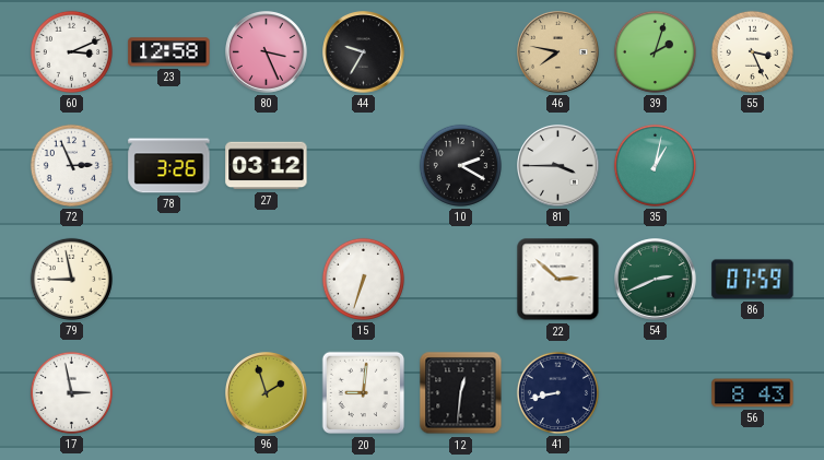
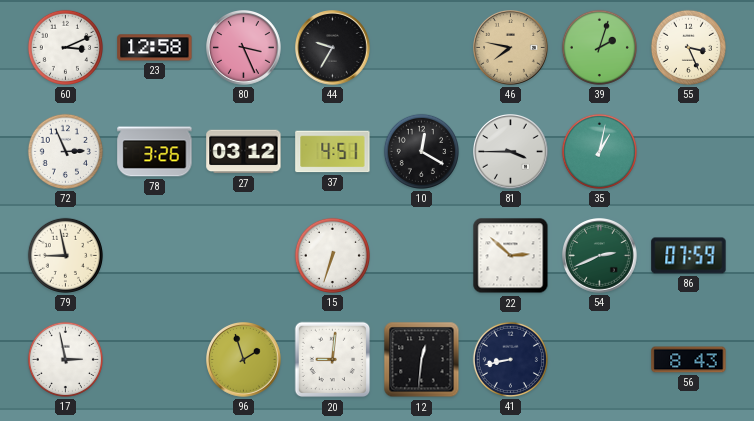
37: none -> 4:51
10: 2:20 -> 12:20
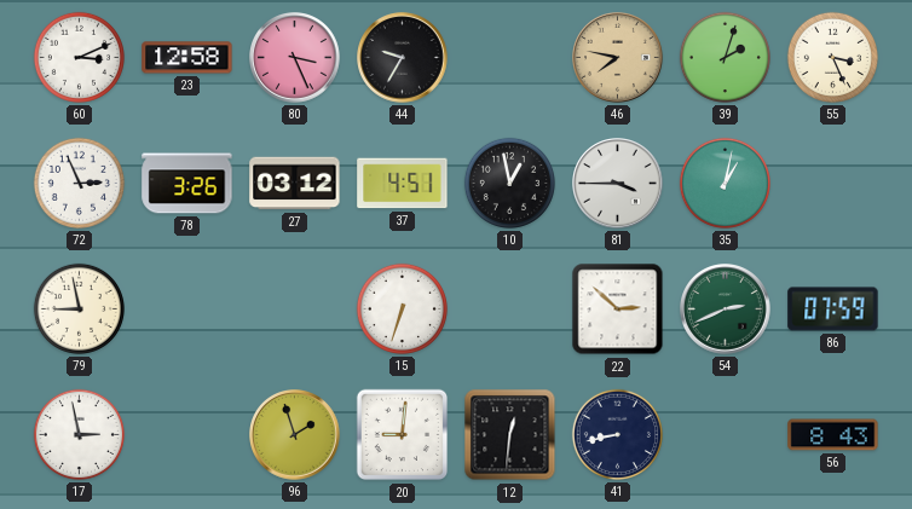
10: 12:20 -> 12:58
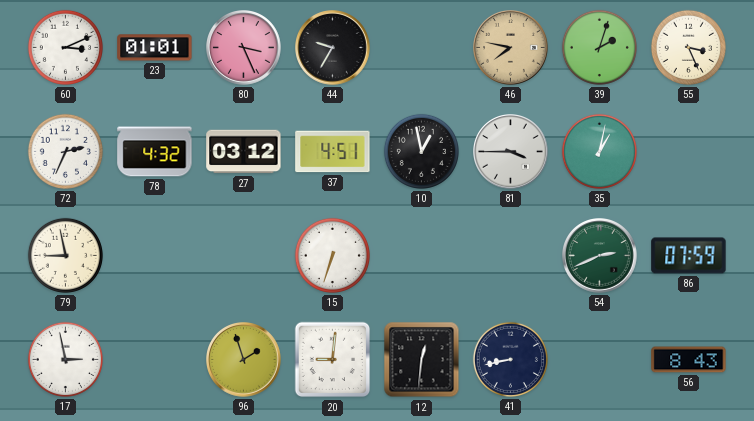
23: 12:58 -> 01:01
72: 2:56 -> 2:34
78: 3:26 -> 4:32
22: 2:52 -> none
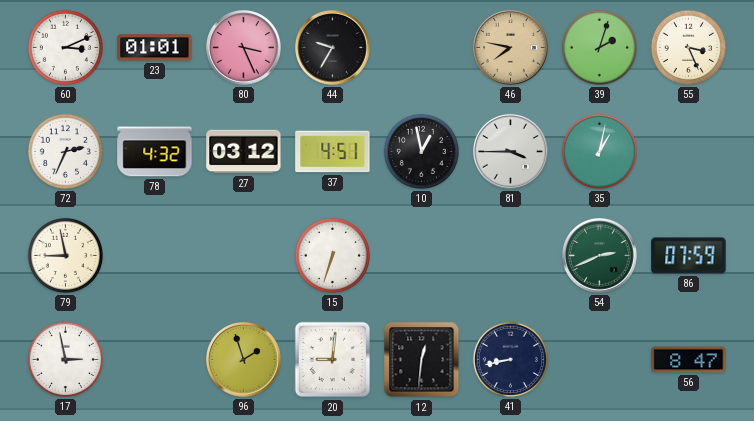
56: 8:43 -> 8:47
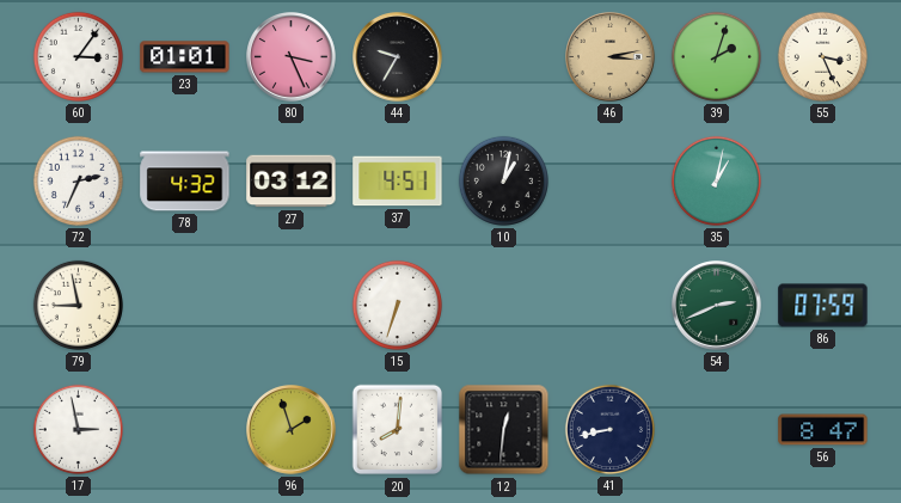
60: 3:11 -> 3:06
46: 7:47 -> 3:13
10: 12:58 -> 1:02
81: 3:45 -> none
20: 9:01 -> 8:01
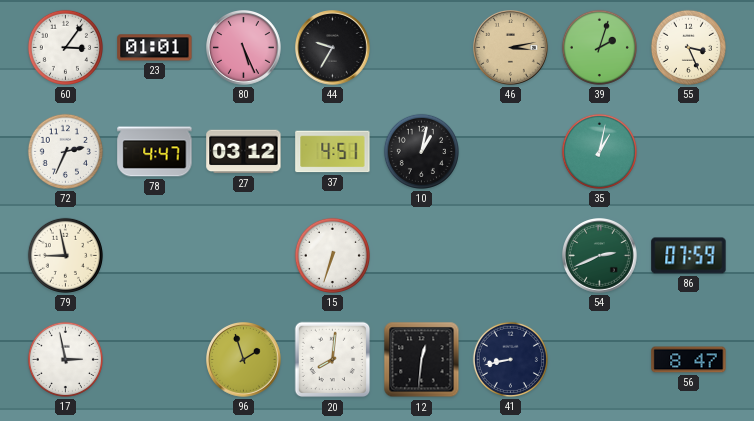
80: 3:26 -> 5:26
78: 4:32 -> 4:47
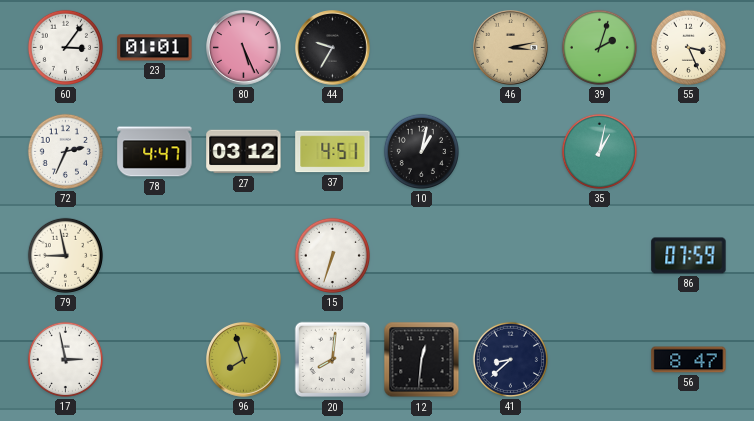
54: 2:41 -> none
96: 1:57 -> 7:57
41: 8:43 -> 8:38
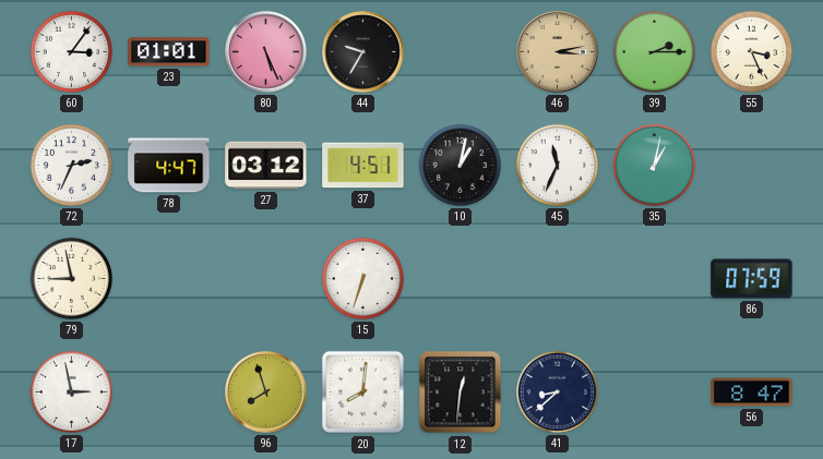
39: 2:03 -> 2:15
45: none -> 11:34
